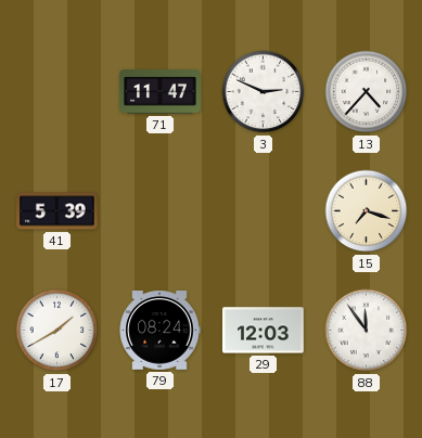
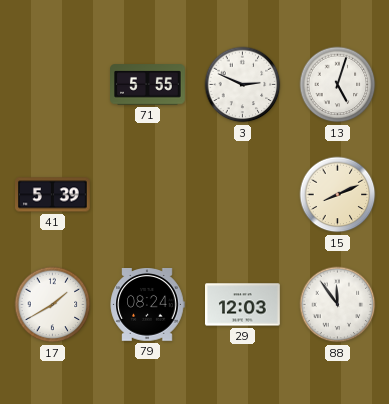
71: 11:47 -> 5:55
13: 4:37 -> 5:03
15: 7:18 -> 8:11
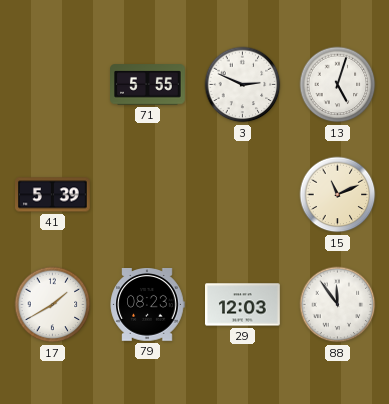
15: 8:11 -> 11:11
79: 08:24 -> 08:23
